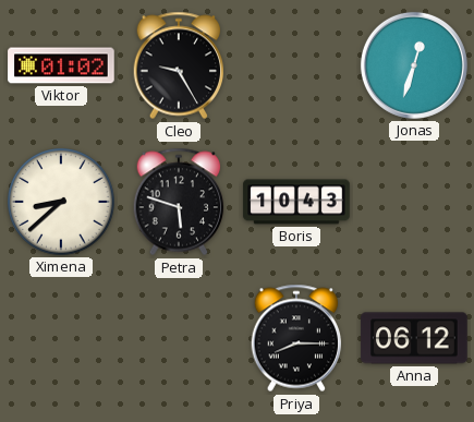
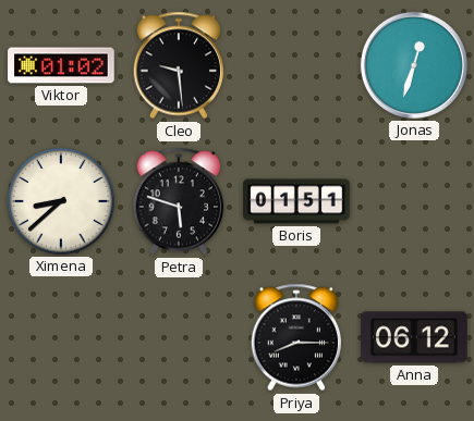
Cleo: 9:25 -> 9:29
Boris: 10:43 -> 01:51
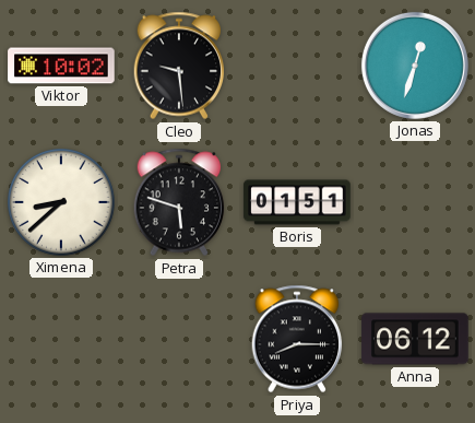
Viktor: 01:02 -> 10:02
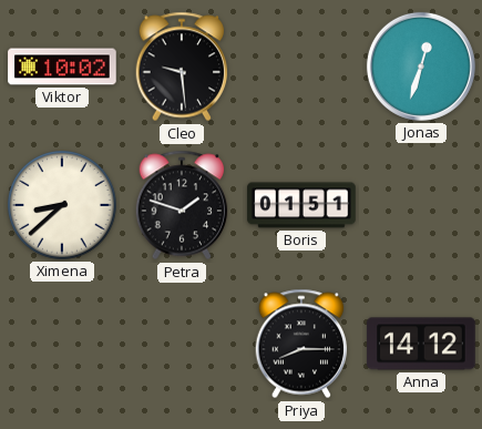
Petra: 5:48 -> 1:48
Anna: 06:12 -> 14:12
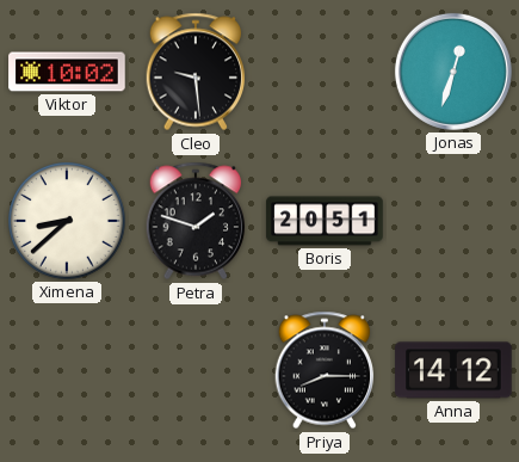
Boris: 01:51 -> 20:51
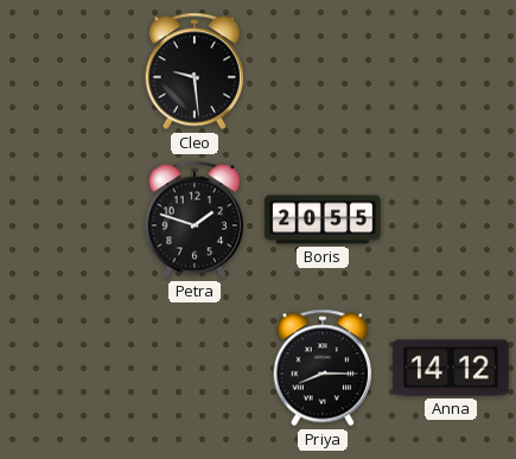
Viktor: 10:02 -> none
Jonas: 12:33 -> none
Ximena: 8:38 -> none
Boris: 20:51 -> 20:55
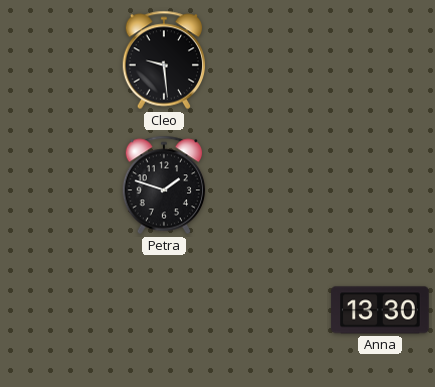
Boris: 20:55 -> none
Priya: 8:15 -> none
Anna: 14:12 -> 13:30
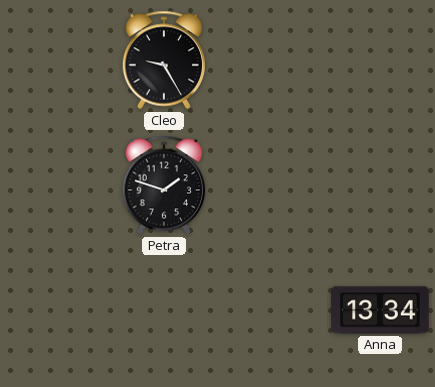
Cleo: 9:29 -> 9:25
Anna: 13:30 -> 13:34
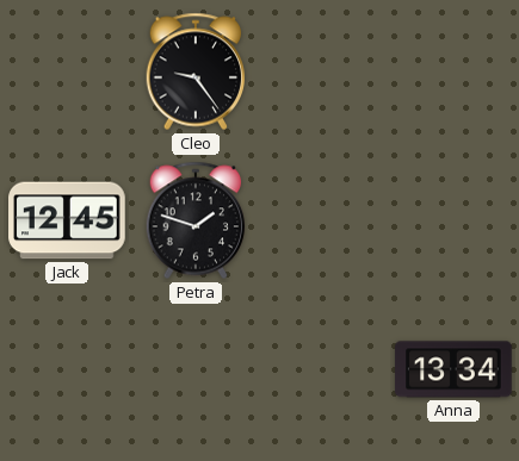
Cleo: 9:25 -> 9:24
Jack: none -> 12:45
